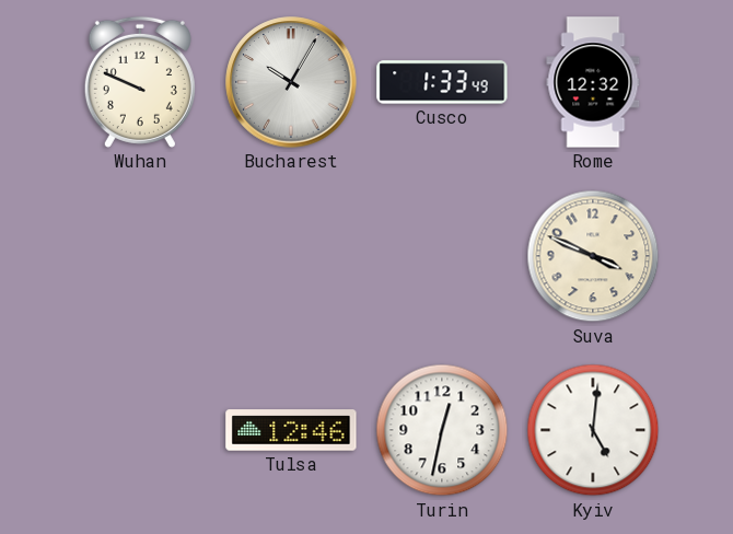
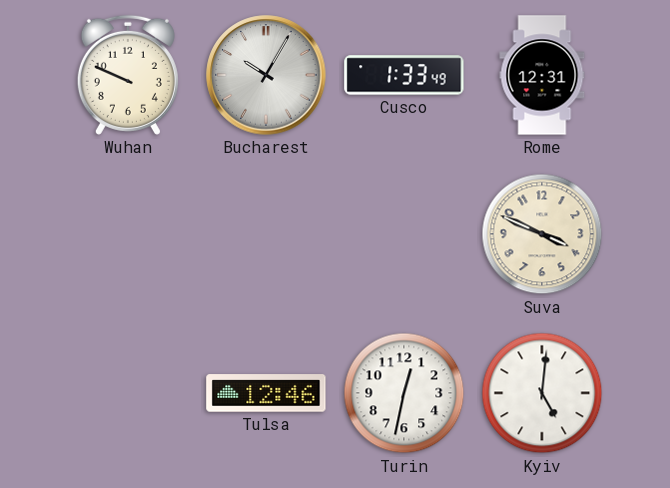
Rome: 12:32 -> 12:31
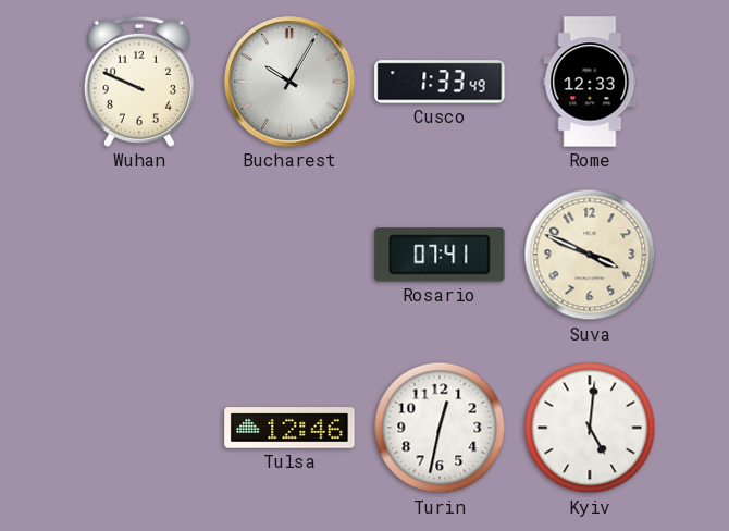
Rome: 12:31 -> 12:33
Rosario: none -> 07:41
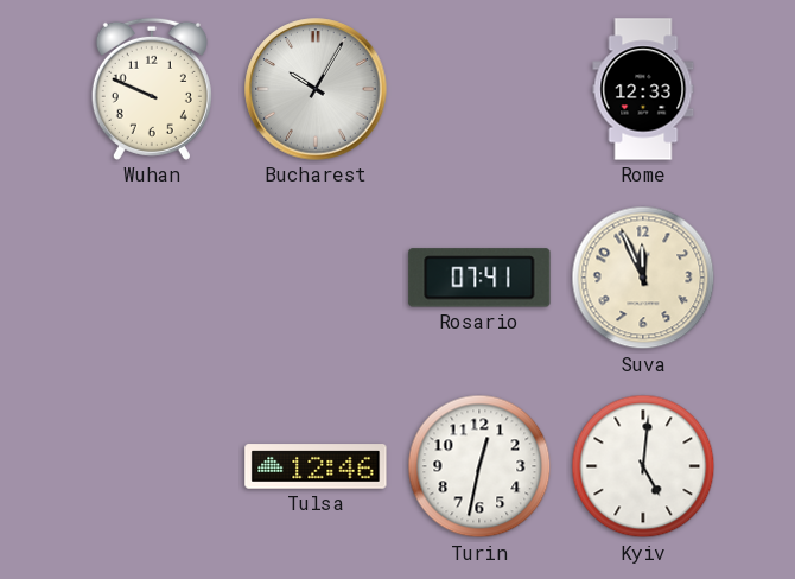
Cusco: 1:33 -> none
Suva: 3:49 -> 11:56
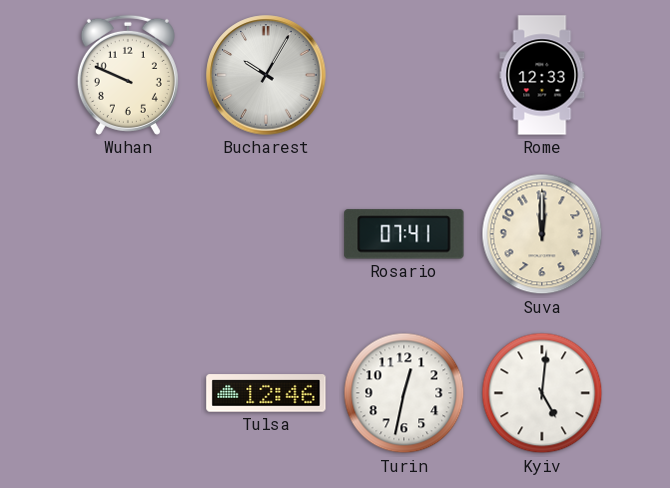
Suva: 11:56 -> 12:00
